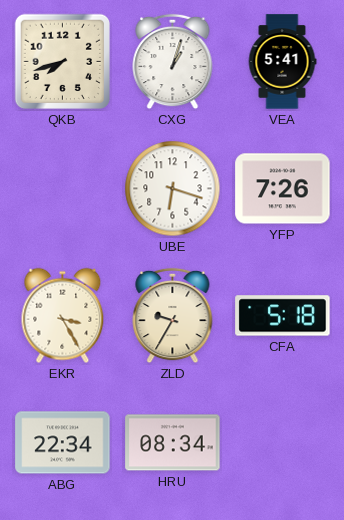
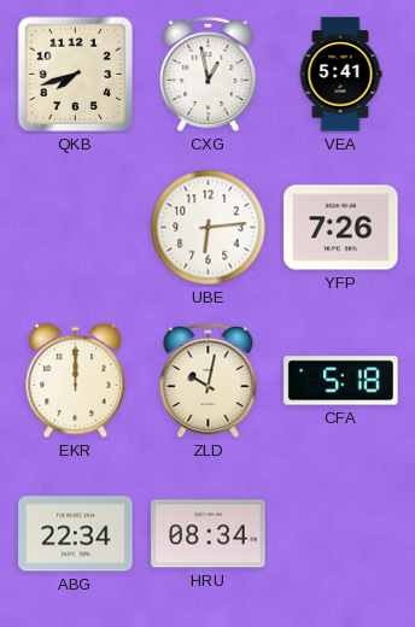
CXG: 1:03 -> 12:58
UBE: 6:18 -> 6:14
EKR: 3:25 -> 12:00
ZLD: 9:35 -> 10:02
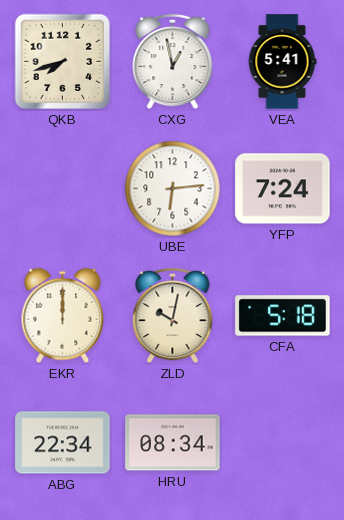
YFP: 7:26 -> 7:24
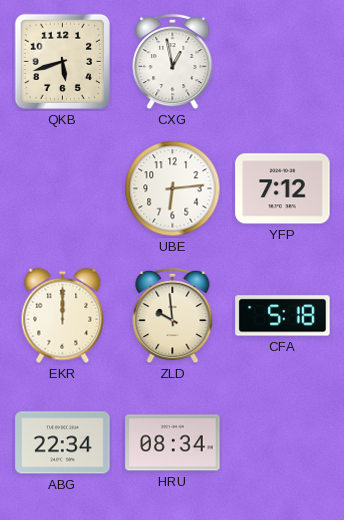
QKB: 7:42 -> 5:42
VEA: 5:41 -> none
YFP: 7:24 -> 7:12
ZLD: 10:02 -> 9:59
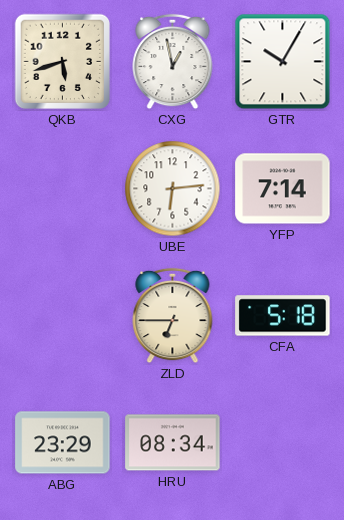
GTR: none -> 10:05
YFP: 7:12 -> 7:14
EKR: 12:00 -> none
ZLD: 9:59 -> 6:45
ABG: 22:34 -> 23:29
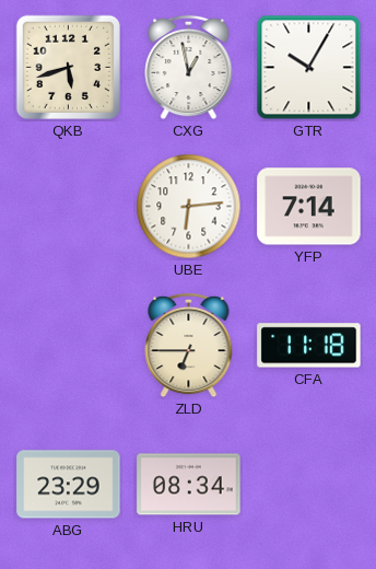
CFA: 5:18 -> 11:18
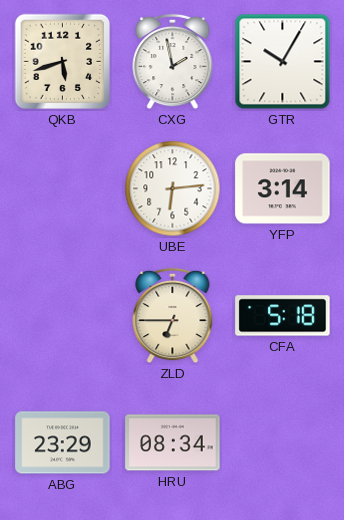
CXG: 12:58 -> 1:58
YFP: 7:14 -> 3:14
CFA: 11:18 -> 5:18
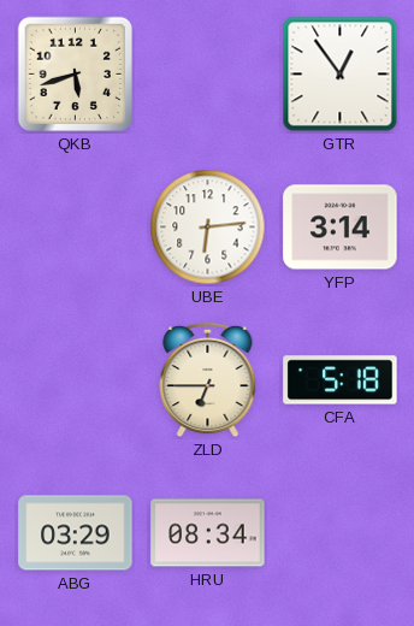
CXG: 1:58 -> none
GTR: 10:05 -> 12:54
ABG: 23:29 -> 03:29
